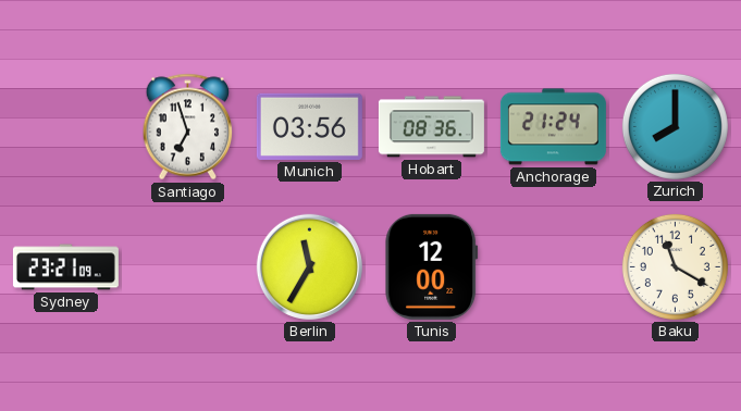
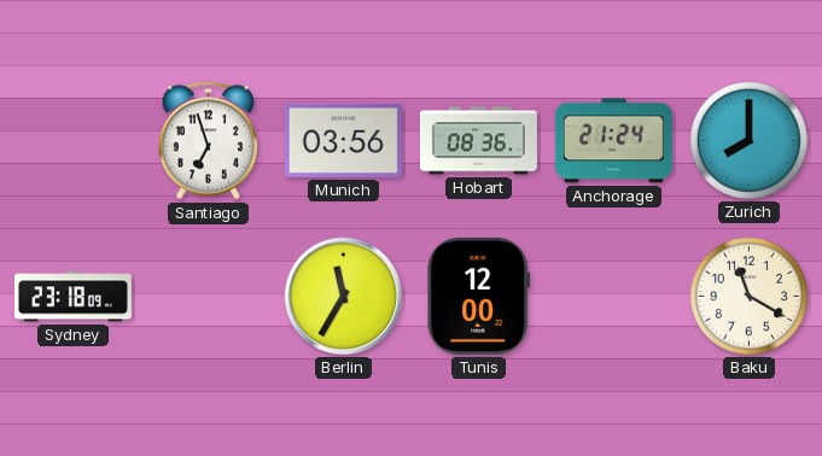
Sydney: 23:21 -> 23:18
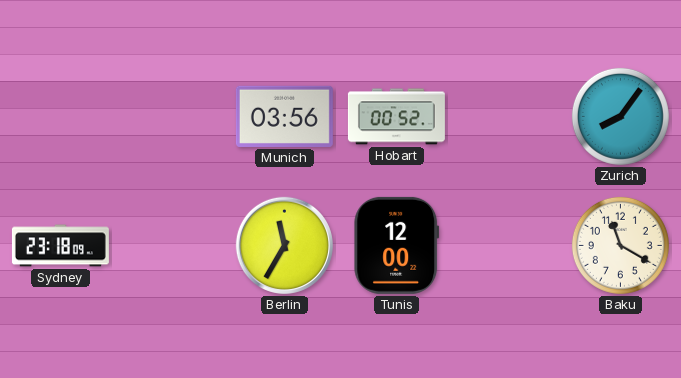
Santiago: 6:57 -> none
Hobart: 08:36 -> 00:52
Anchorage: 21:24 -> none
Zurich: 8:00 -> 8:06
